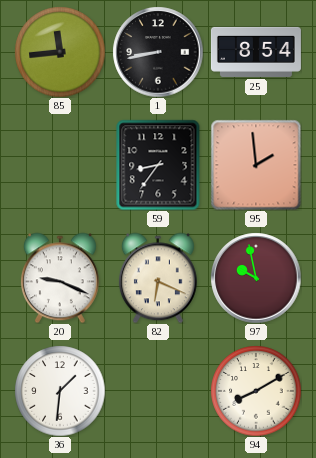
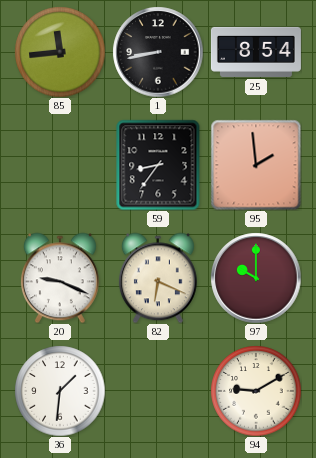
97: 9:58 -> 10:00
94: 8:10 -> 9:10
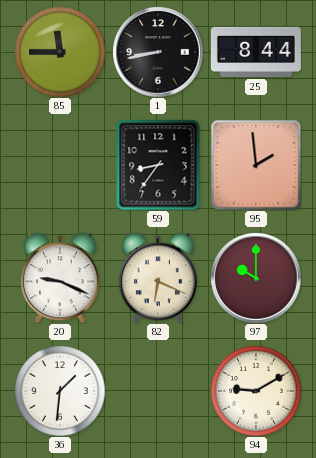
85: 11:44 -> 11:45
25: 8:54 -> 8:44
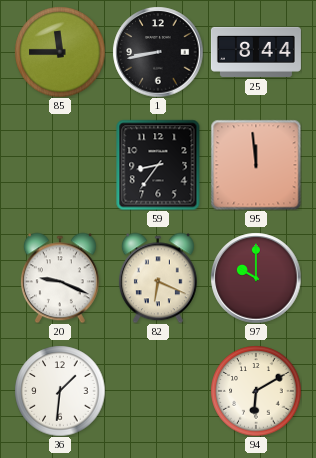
95: 1:59 -> 11:59
94: 9:10 -> 6:10
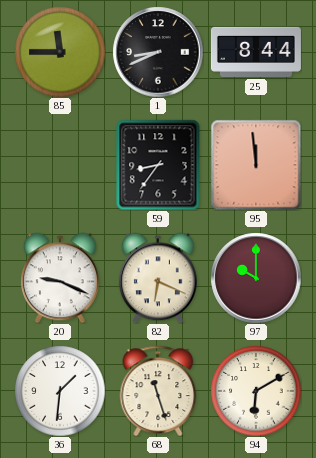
1: 8:43 -> 8:41
68: none -> 11:27
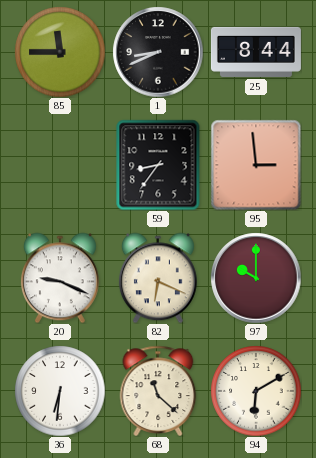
95: 11:59 -> 2:59
36: 1:31 -> 6:31
68: 11:27 -> 11:22
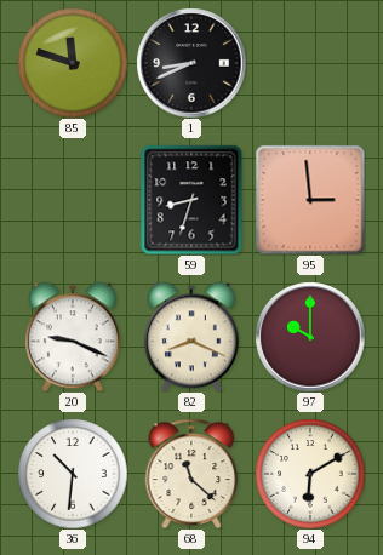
85: 11:45 -> 11:48
25: 8:44 -> none
59: 8:36 -> 8:33
82: 6:19 -> 8:19
36: 6:31 -> 10:31
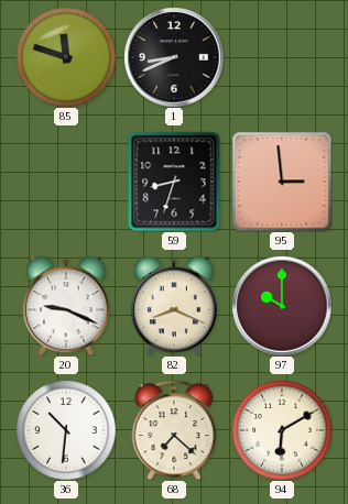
68: 11:22 -> 7:22
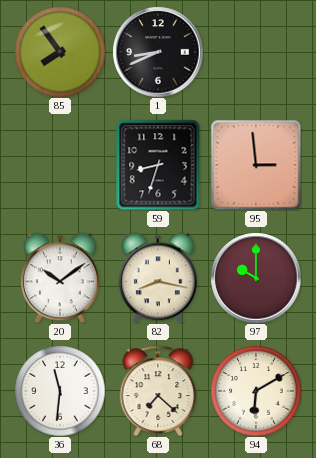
85: 11:48 -> 7:54
20: 9:19 -> 10:09
82: 8:19 -> 8:17
36: 10:31 -> 11:31
